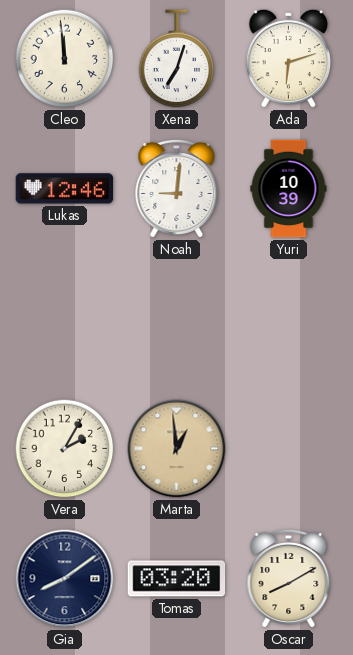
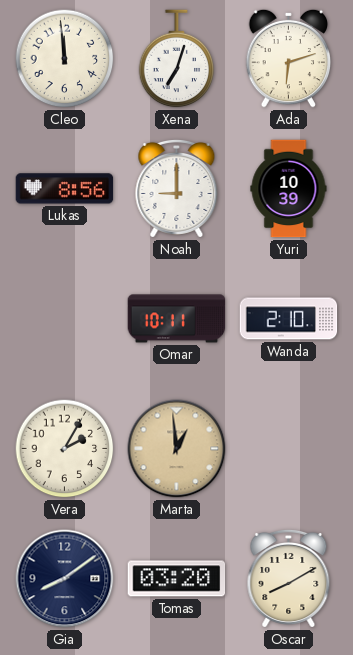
Lukas: 12:46 -> 8:56
Noah: 9:01 -> 9:00
Omar: none -> 10:11
Wanda: none -> 2:10
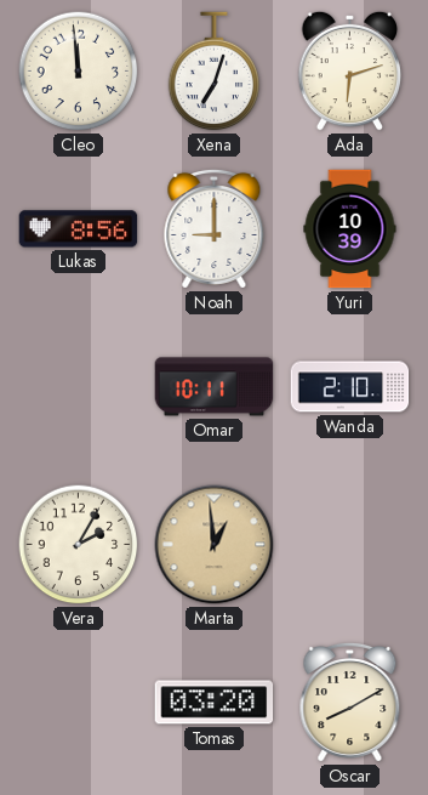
Gia: 8:09 -> none
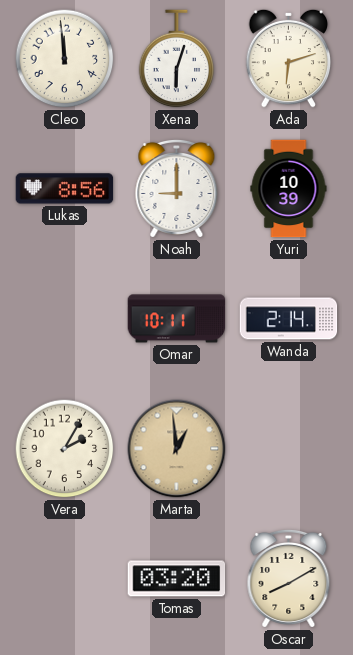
Xena: 7:03 -> 6:03
Wanda: 2:10 -> 2:14
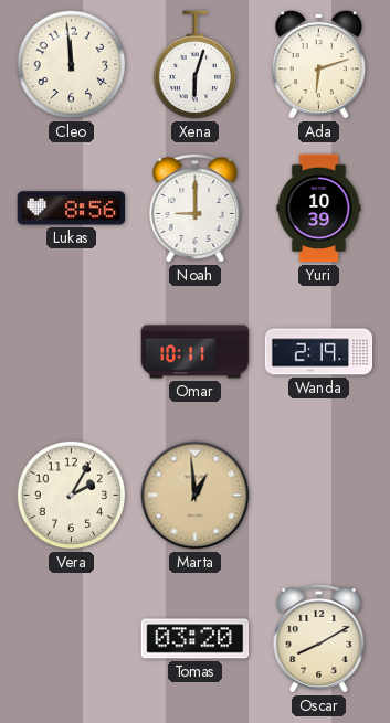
Wanda: 2:14 -> 2:19
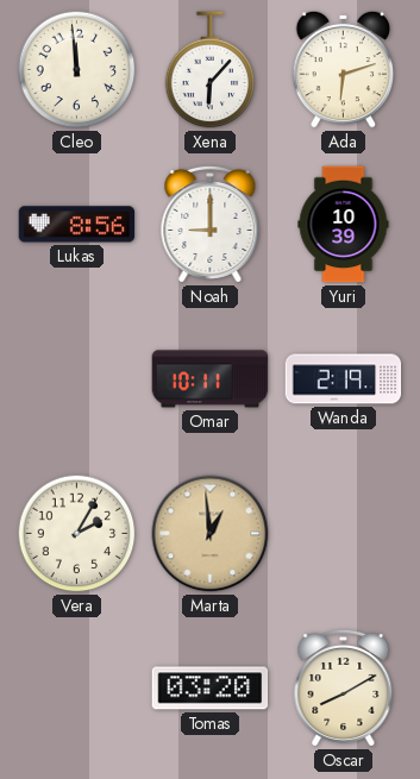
Xena: 6:03 -> 6:07
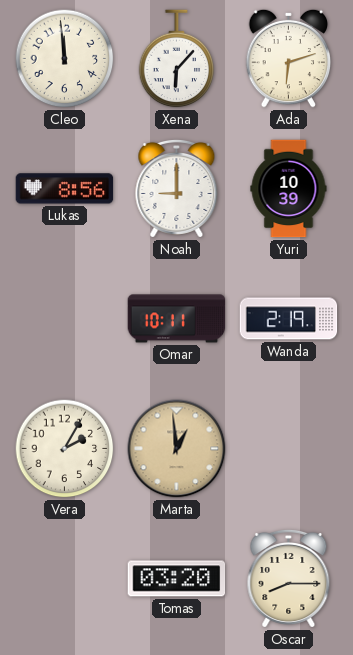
Oscar: 8:10 -> 8:15
